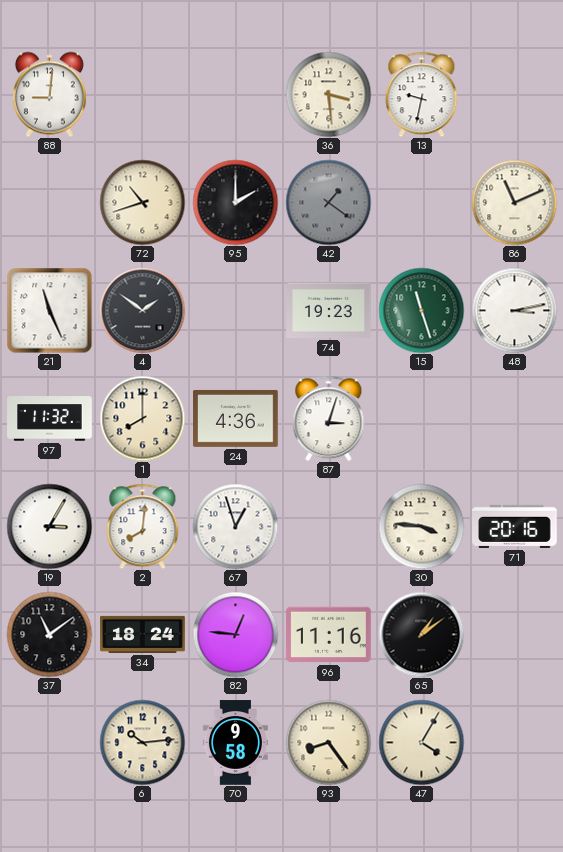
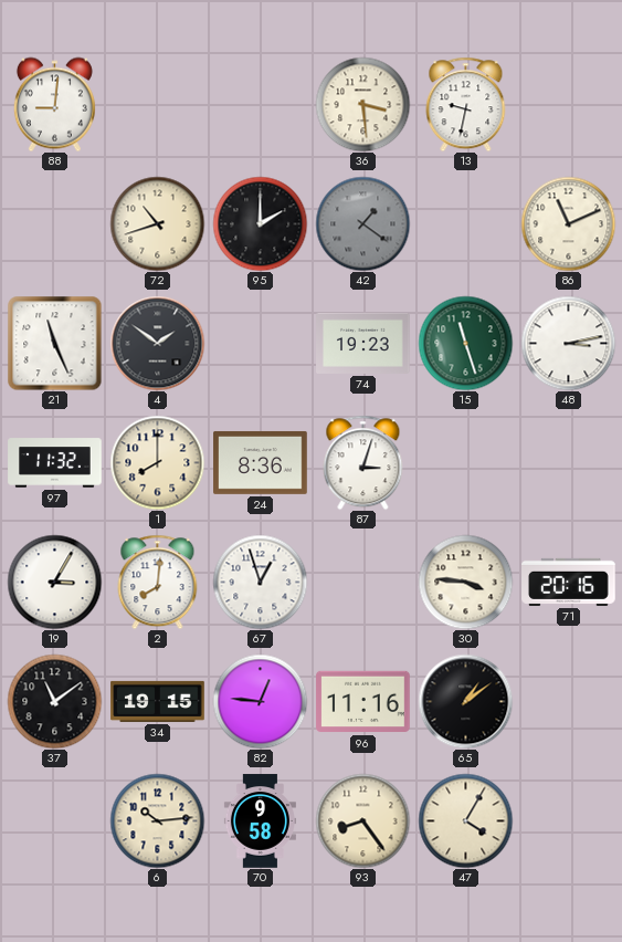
24: 4:36 -> 8:36
34: 18:24 -> 19:15
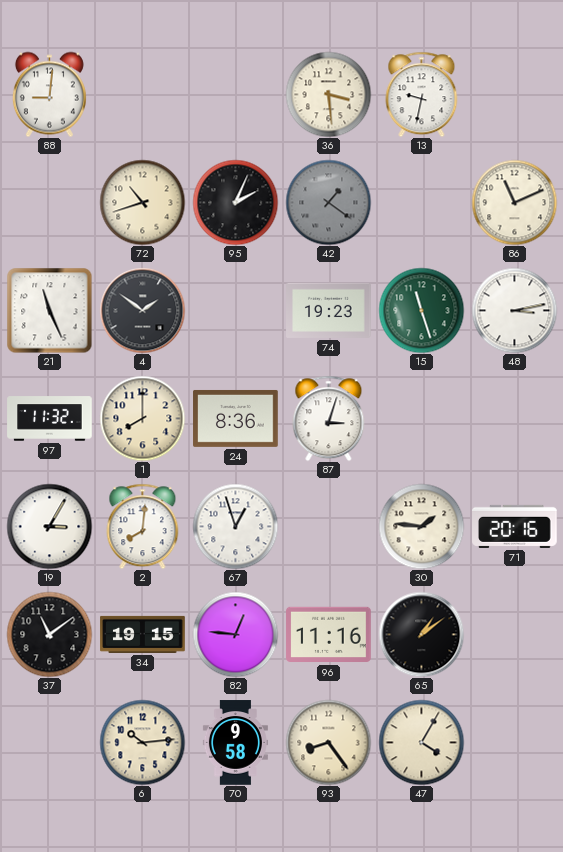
95: 2:00 -> 2:04
30: 3:46 -> 1:46
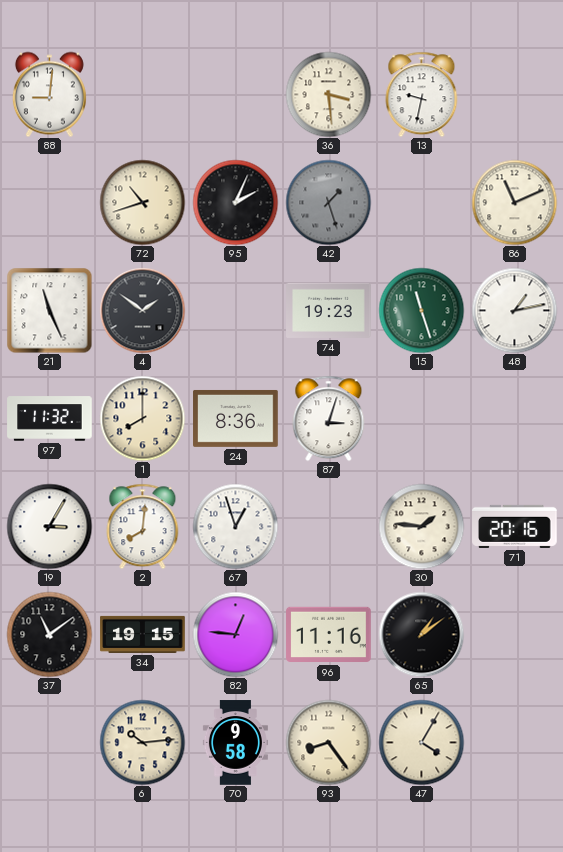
42: 1:21 -> 1:27
48: 3:13 -> 1:13
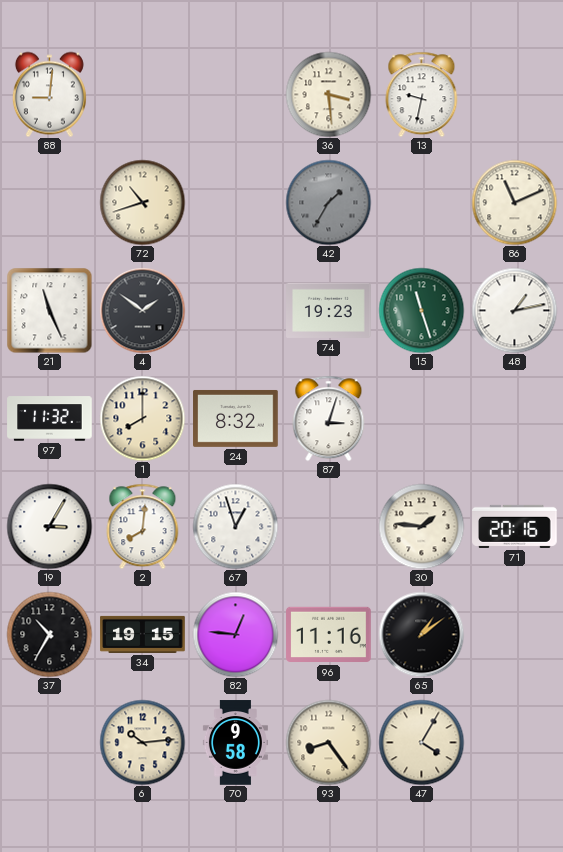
95: 2:04 -> none
42: 1:27 -> 1:35
24: 8:36 -> 8:32
37: 11:09 -> 10:35
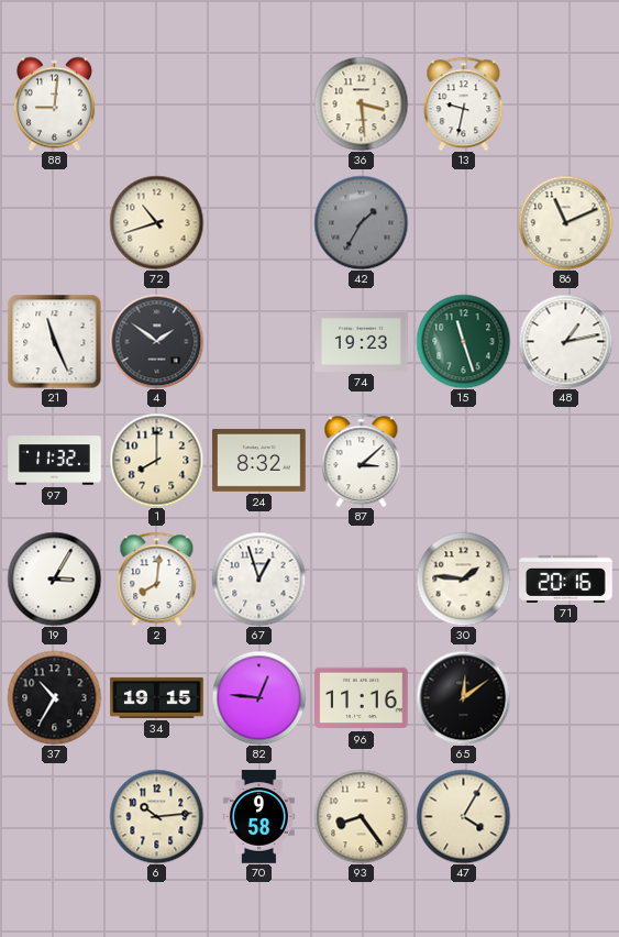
87: 3:03 -> 3:08
65: 1:09 -> 12:09
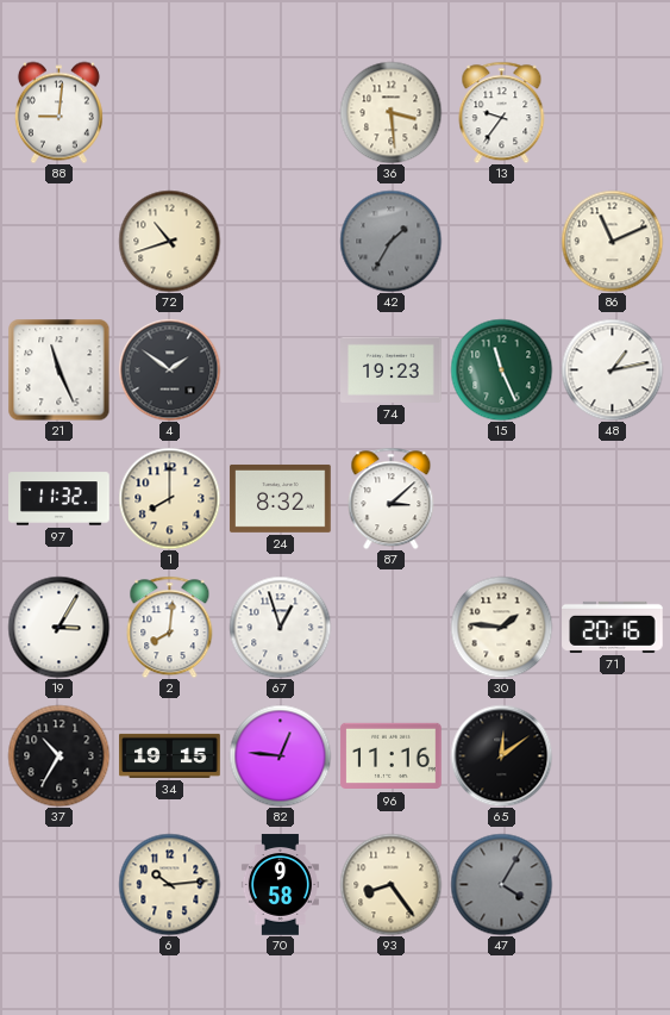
13: 9:32 -> 9:36
15: 11:27 -> 11:26
47 dial: cream -> grey
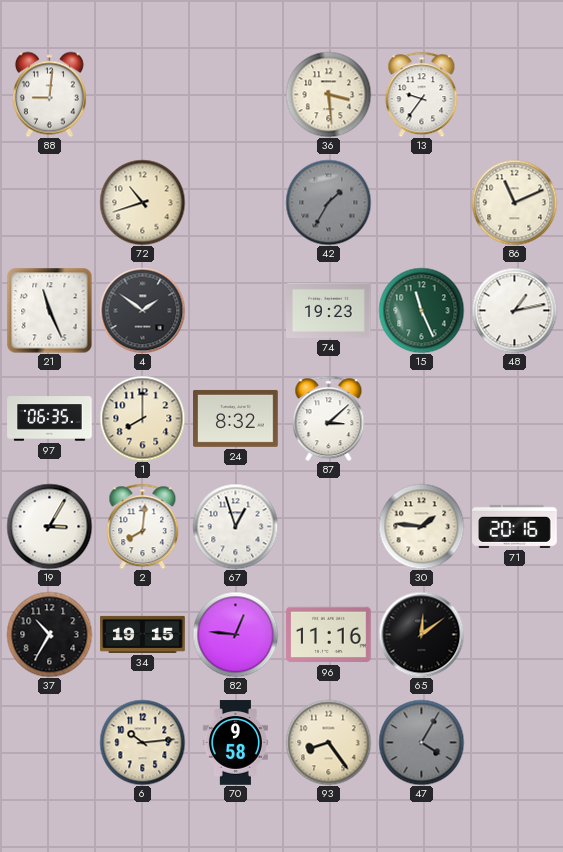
97: 11:32 -> 06:35
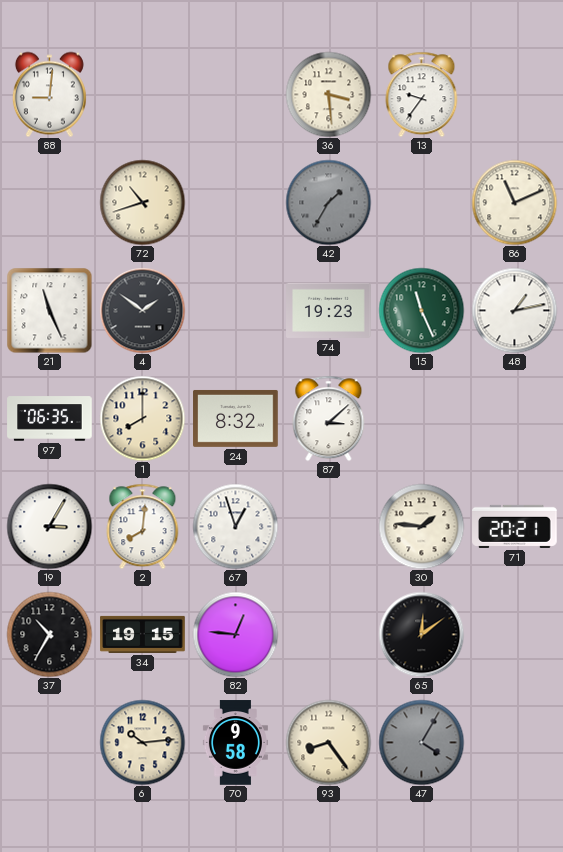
71: 20:16 -> 20:21
96: 11:16 -> none
